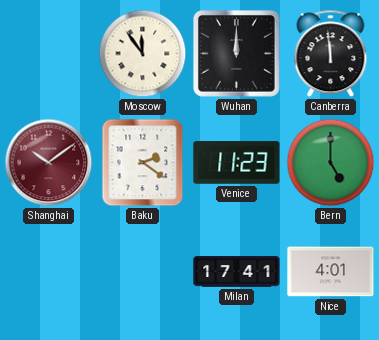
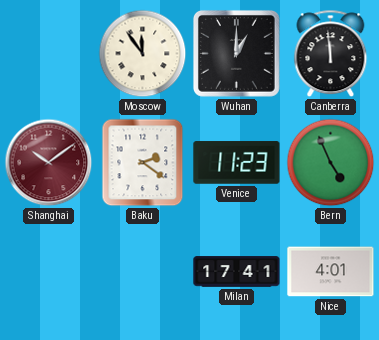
Wuhan: 12:00 -> 1:00
Bern: 5:00 -> 4:56
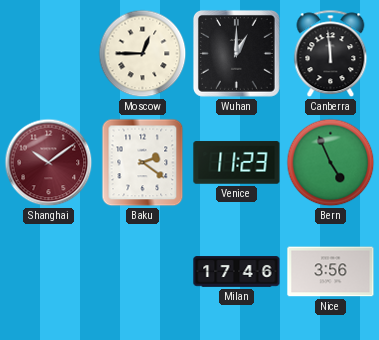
Moscow: 11:54 -> 12:45
Milan: 17:41 -> 17:46
Nice: 4:01 -> 3:56
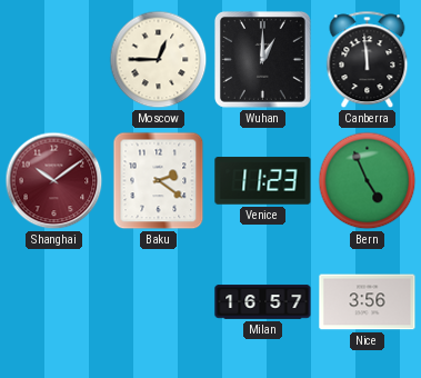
Milan: 17:46 -> 16:57
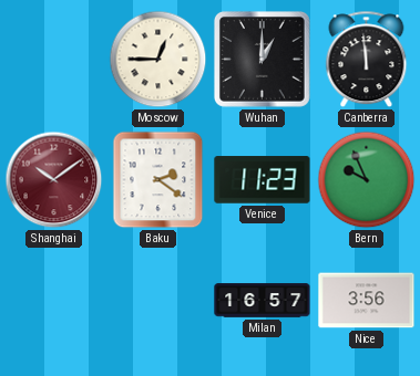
Bern: 4:56 -> 9:56
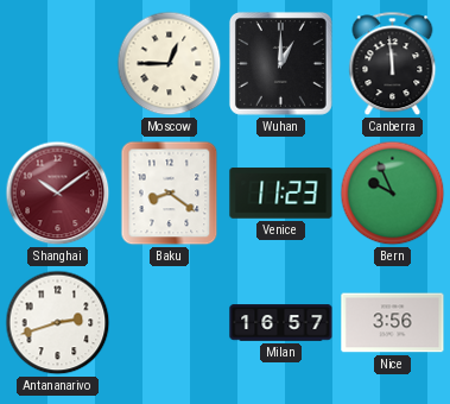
Baku: 2:21 -> 8:21
Antananarivo: none -> 2:42
